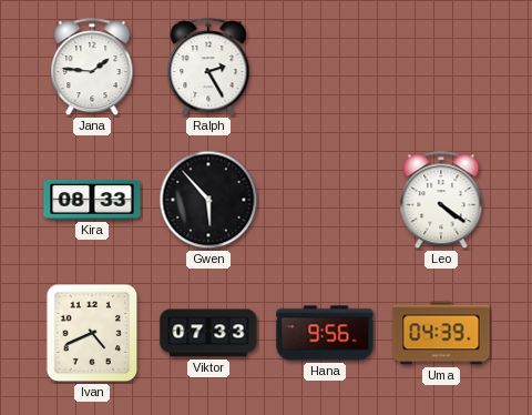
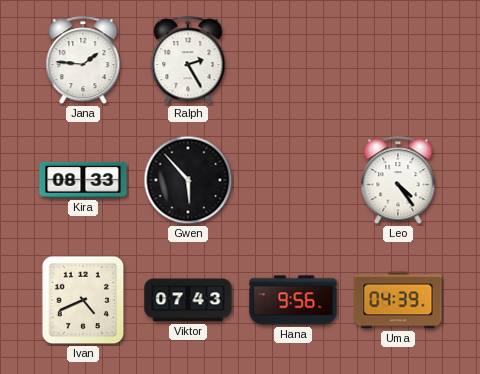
Leo: 4:21 -> 4:24
Viktor: 07:33 -> 07:43
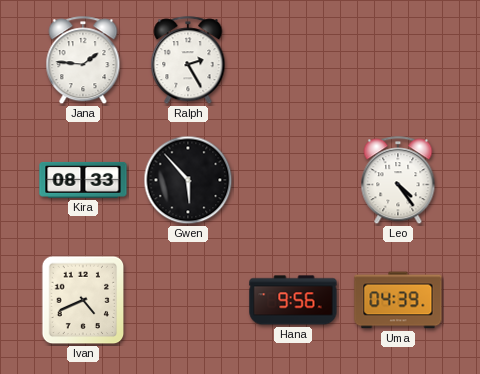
Viktor: 07:43 -> none
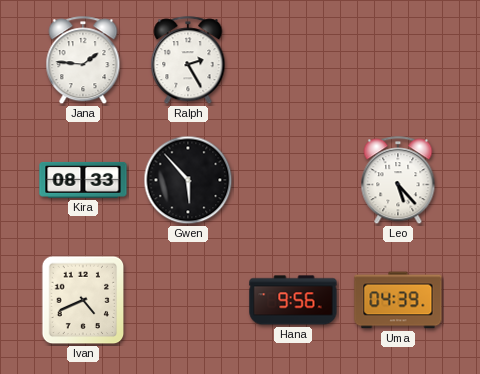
Leo: 4:24 -> 5:23
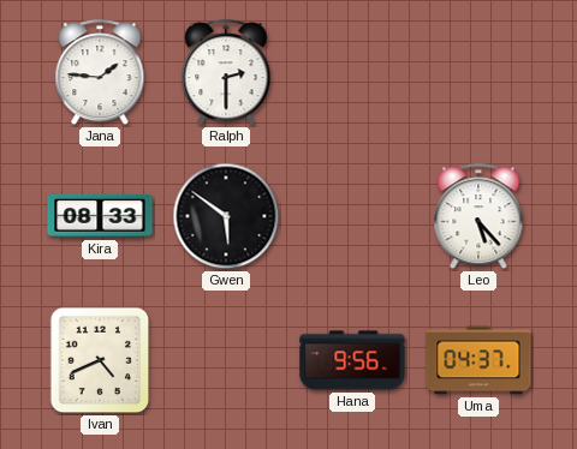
Ralph: 2:25 -> 2:30
Gwen: 5:53 -> 5:51
Uma: 04:39 -> 04:37
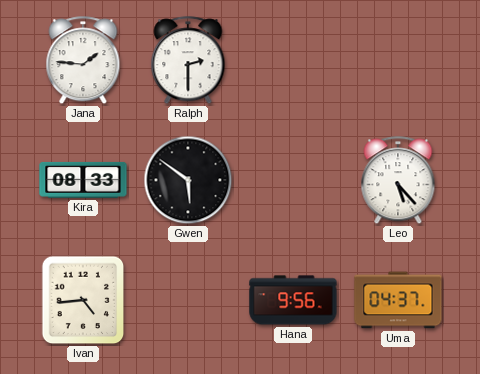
Ivan: 4:41 -> 4:44
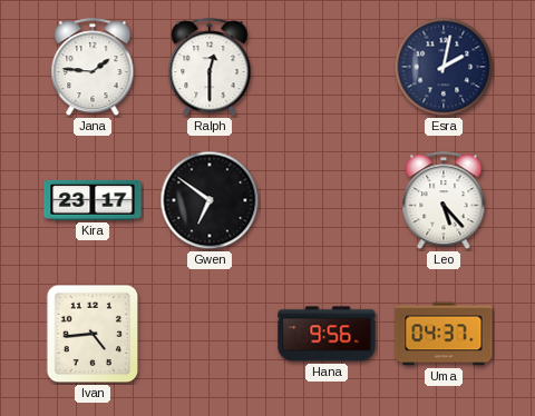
Ralph: 2:30 -> 12:30
Esra: none -> 2:02
Kira: 08:33 -> 23:17
Gwen: 5:51 -> 6:51
